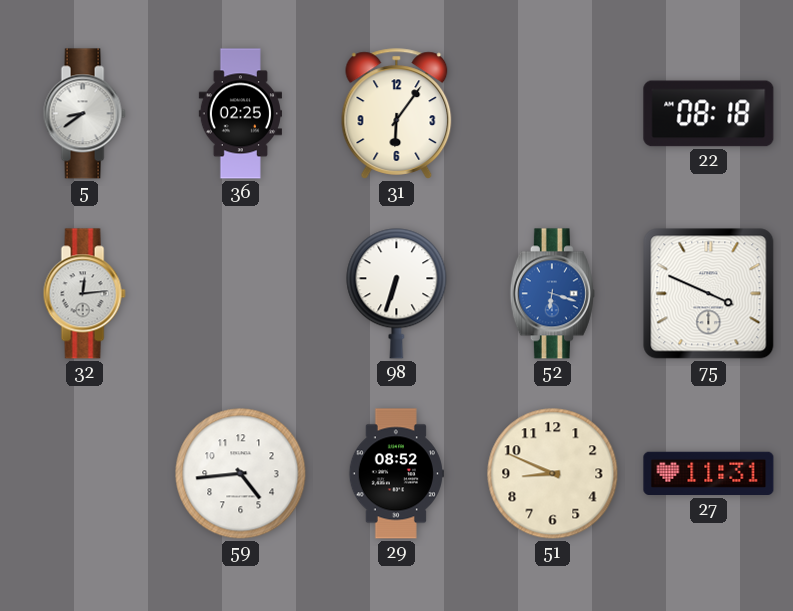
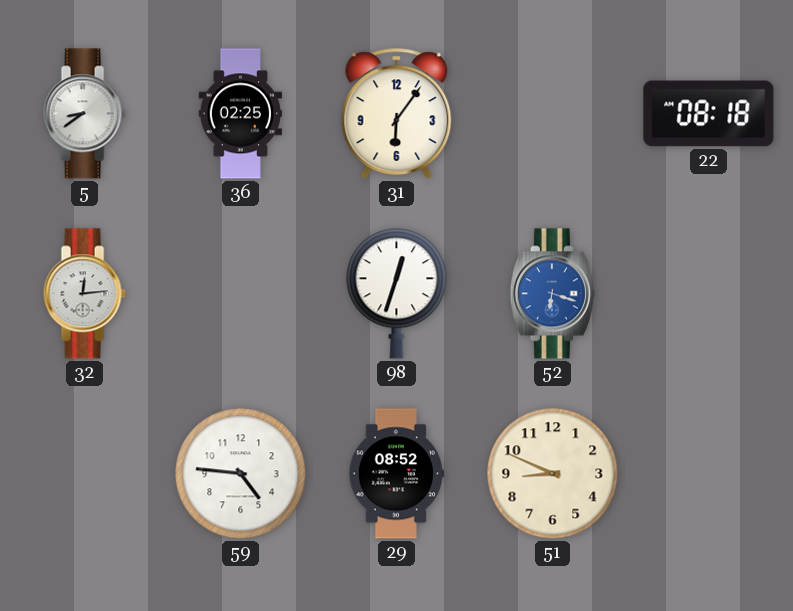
98: 6:33 -> 12:33
75: 3:49 -> none
59: 4:44 -> 4:46
27: 11:31 -> none
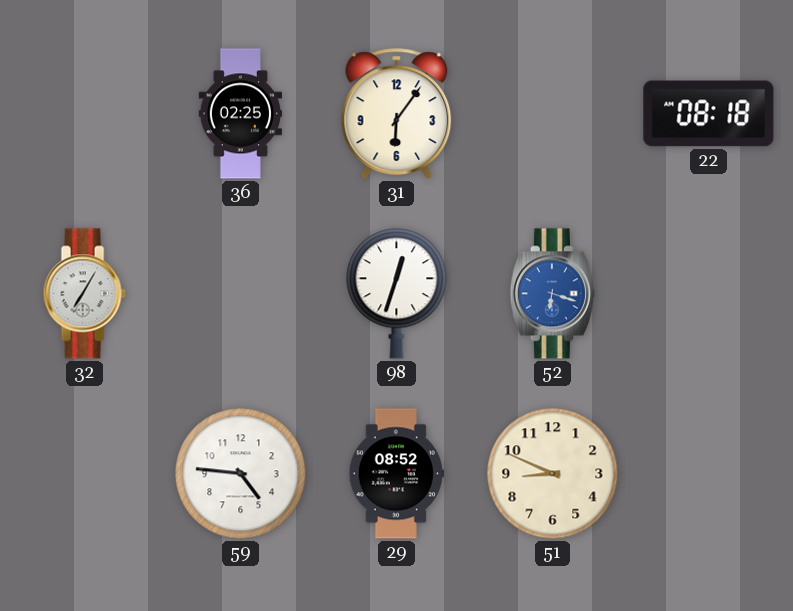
5: 8:39 -> none
32: 12:14 -> 7:05
